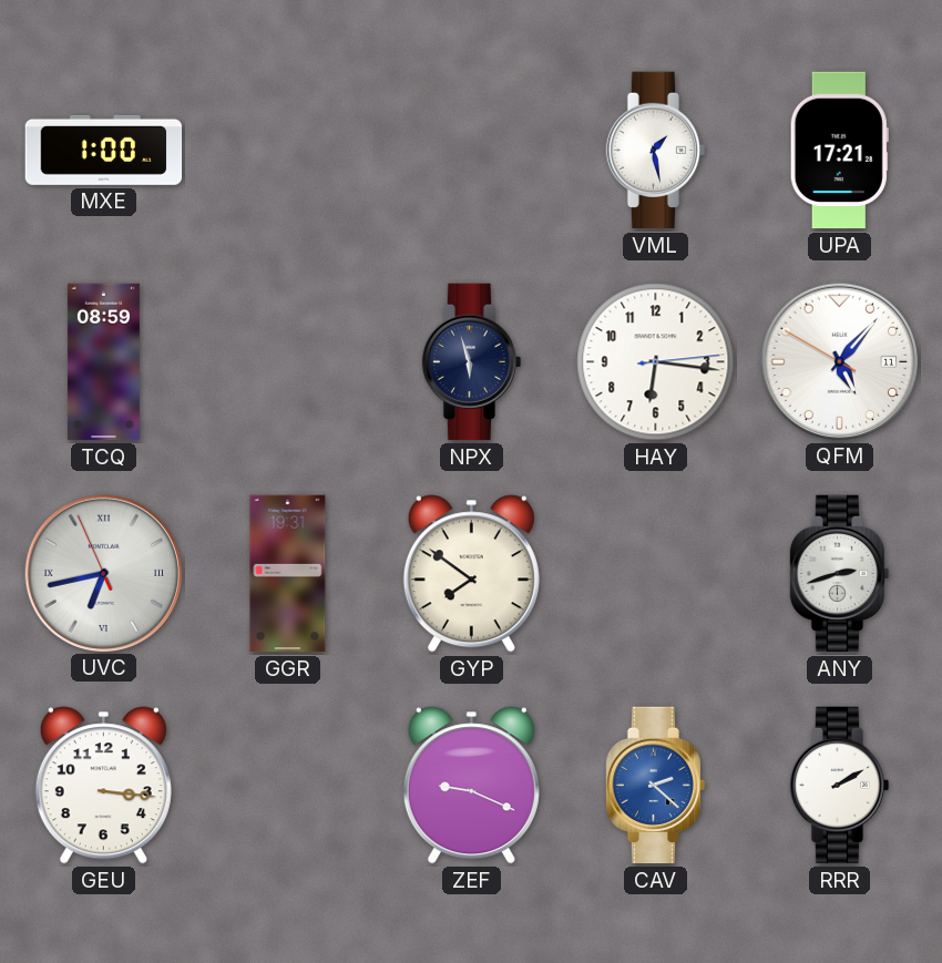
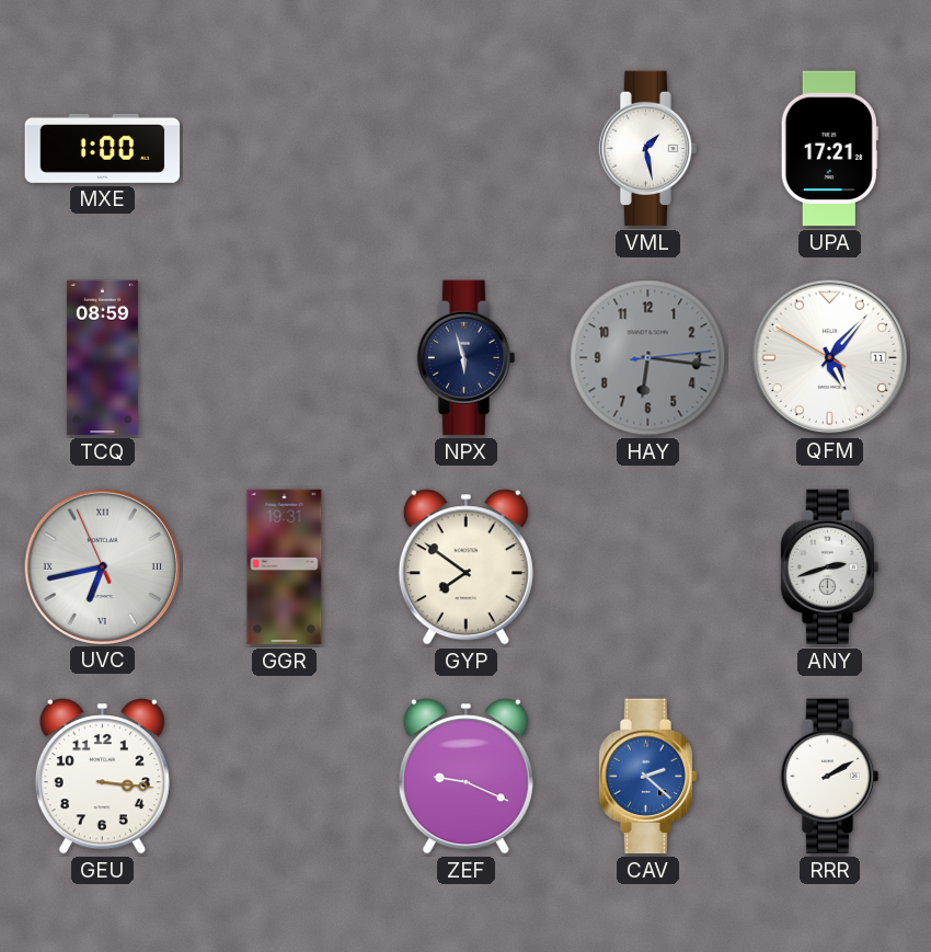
HAY dial: white -> grey
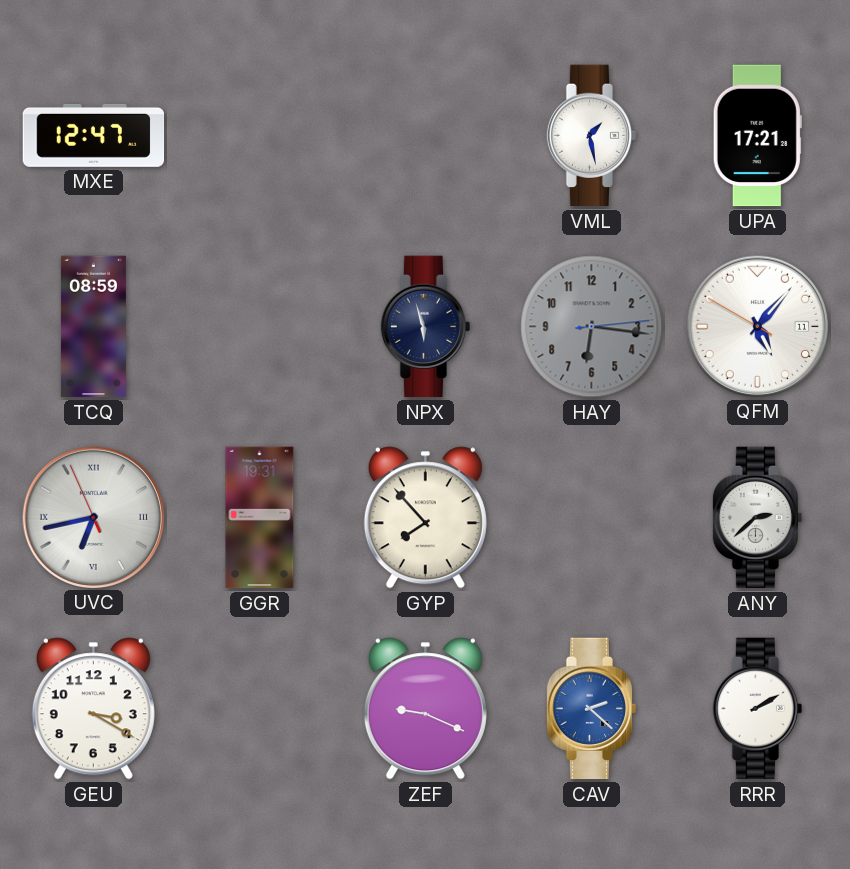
MXE: 1:00 -> 12:47
GYP: 7:51 -> 7:53
ANY: 2:42 -> 2:38
GEU: 3:16 -> 3:20
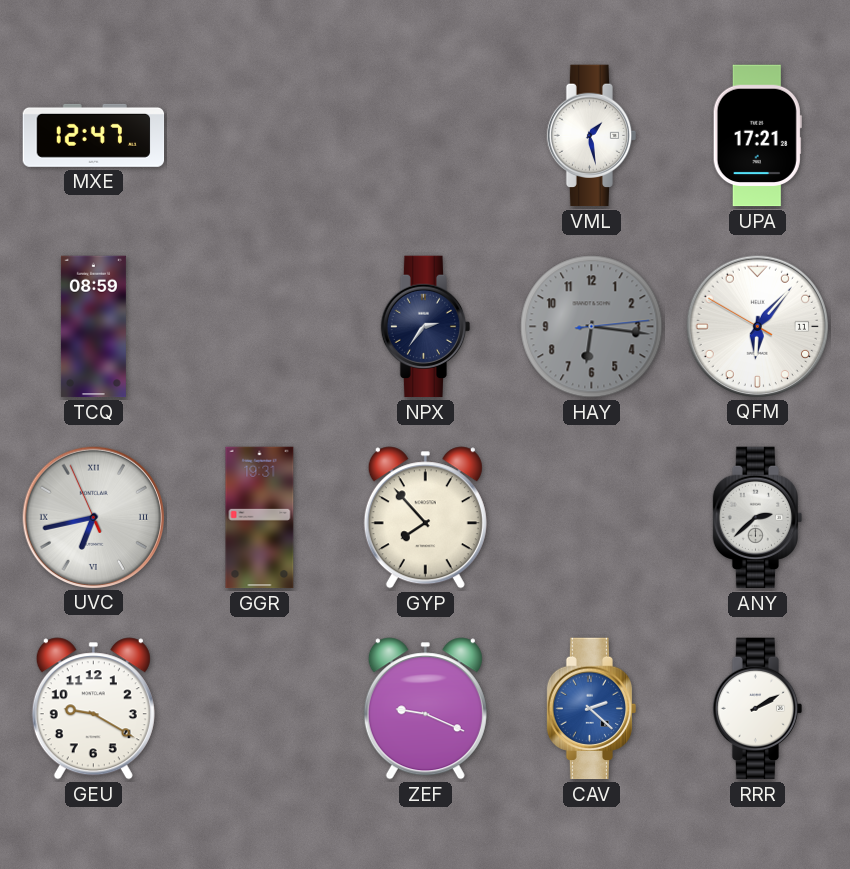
NPX: 5:57 -> 2:36
QFM: 5:06 -> 6:06
GEU: 3:20 -> 9:20
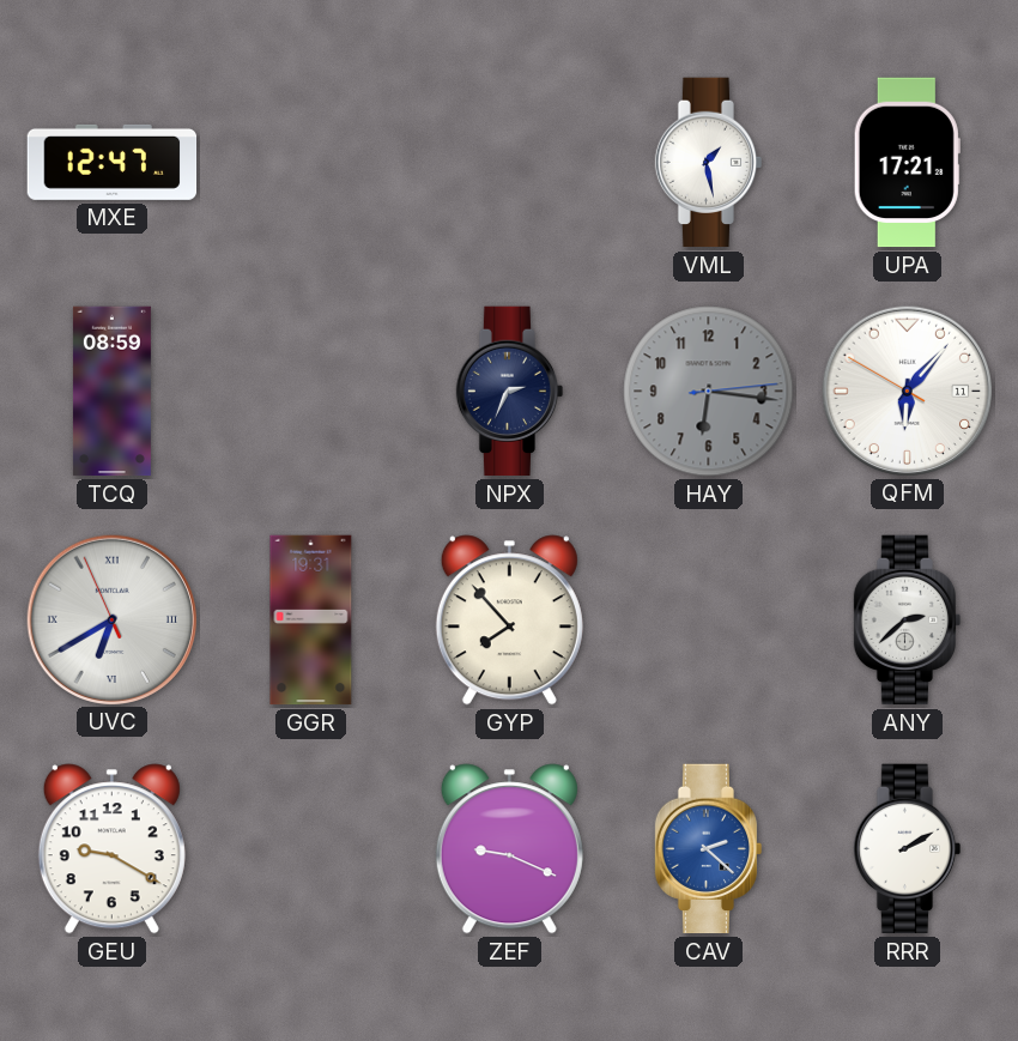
NPX: 2:36 -> 2:34
UVC: 6:42 -> 6:39
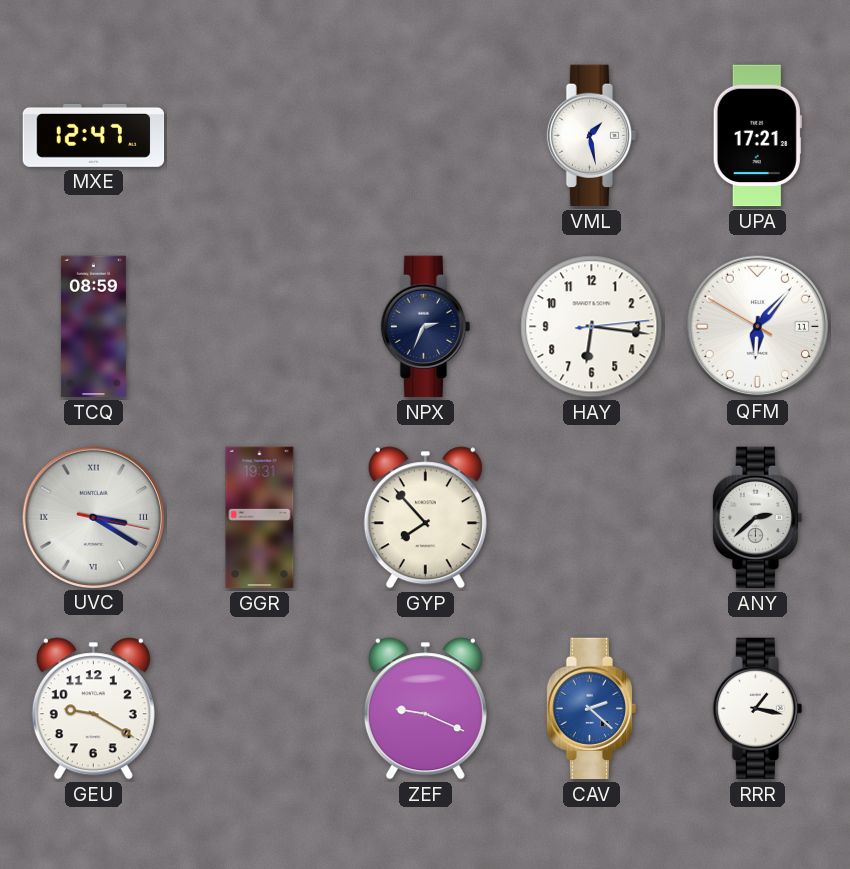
HAY dial: grey -> white
UVC: 6:39 -> 3:20
RRR: 2:10 -> 1:17
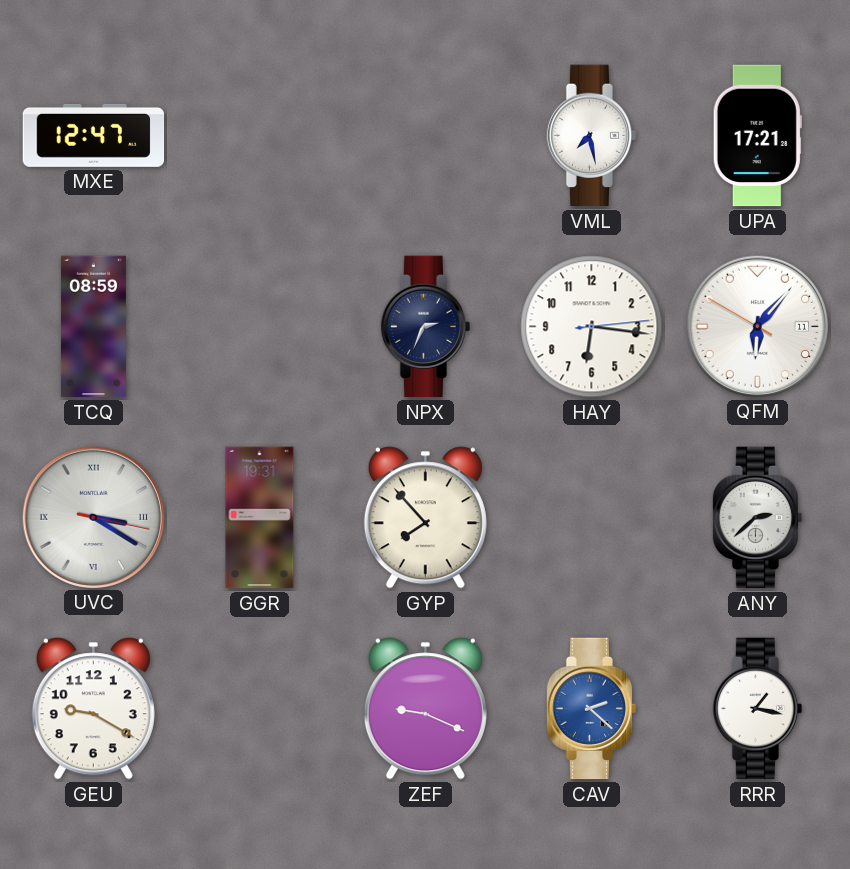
VML: 1:28 -> 7:28
